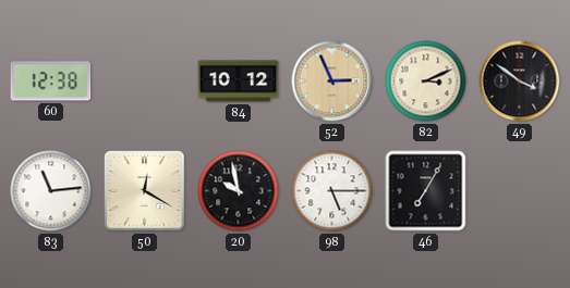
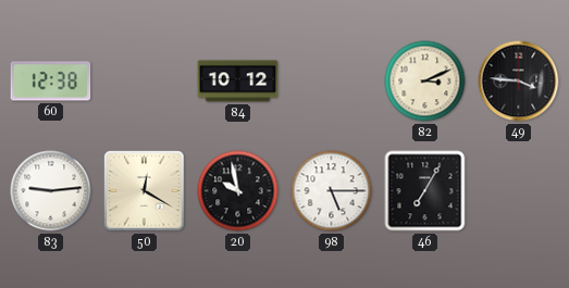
52: 2:56 -> none
49: 3:51 -> 3:46
83: 11:14 -> 9:14
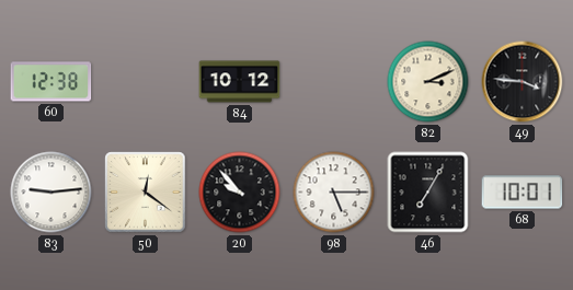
50: 12:20 -> 12:21
20: 9:58 -> 9:53
68: none -> 10:01
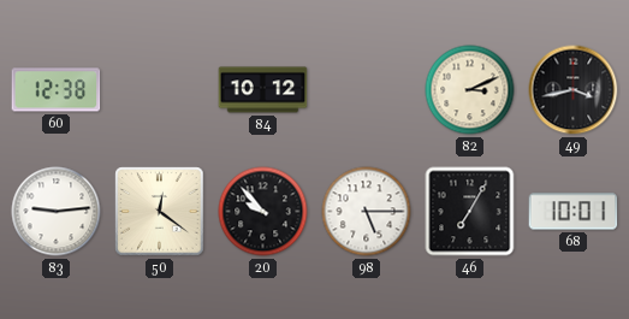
49: 3:46 -> 3:43
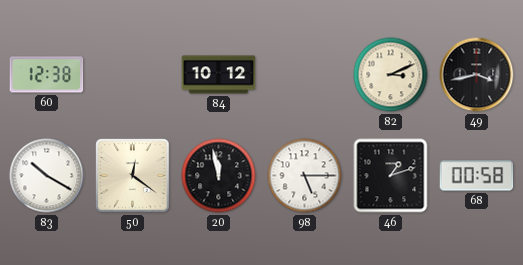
83: 9:14 -> 10:20
20: 9:53 -> 11:58
46: 7:05 -> 1:12
68: 10:01 -> 00:58
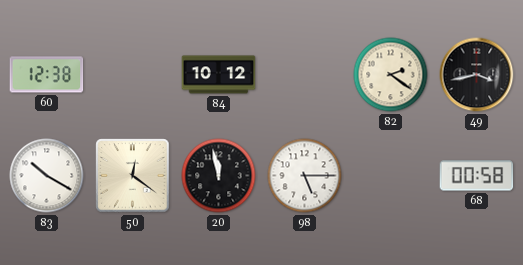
82: 3:11 -> 2:21
46: 1:12 -> none
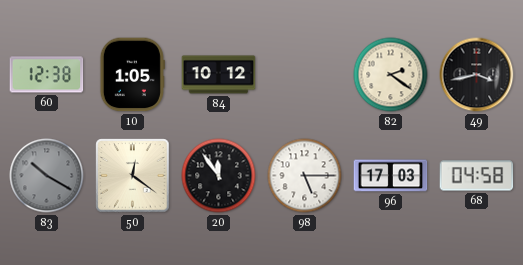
10: none -> 1:05
83 dial: white -> grey
20: 11:58 -> 11:54
96: none -> 17:03
68: 00:58 -> 04:58
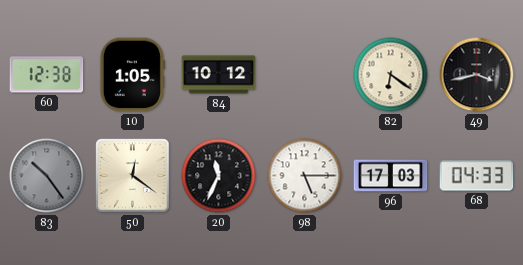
82: 2:21 -> 6:21
83: 10:20 -> 10:24
20: 11:54 -> 11:34
68: 04:58 -> 04:33
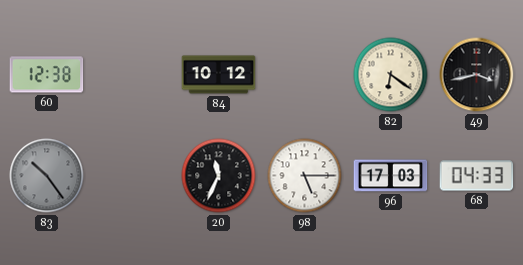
10: 1:05 -> none
50: 12:21 -> none
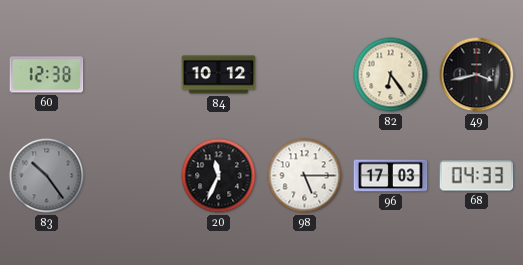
82: 6:21 -> 6:24
